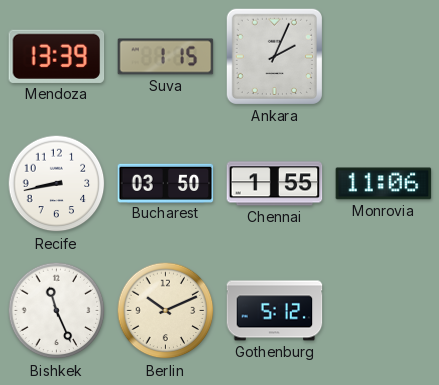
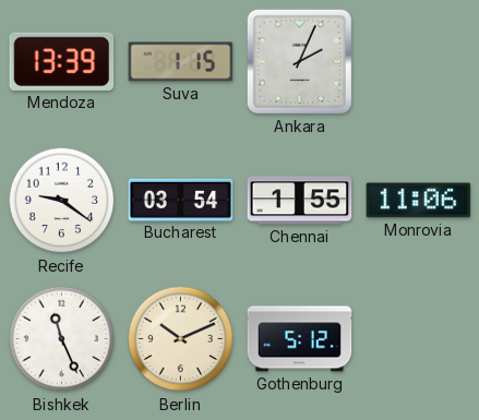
Recife: 8:43 -> 9:21
Bucharest: 03:50 -> 03:54
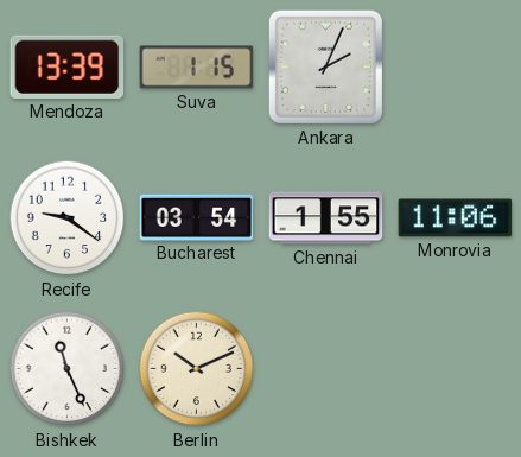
Gothenburg: 5:12 -> none
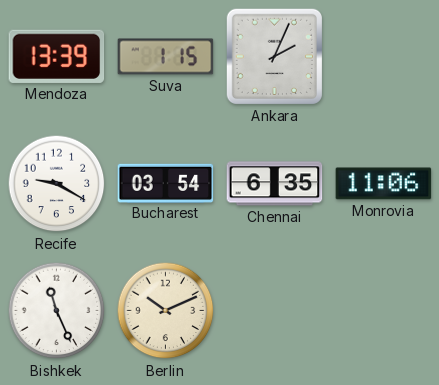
Recife: 9:21 -> 9:20
Chennai: 1:55 -> 6:35
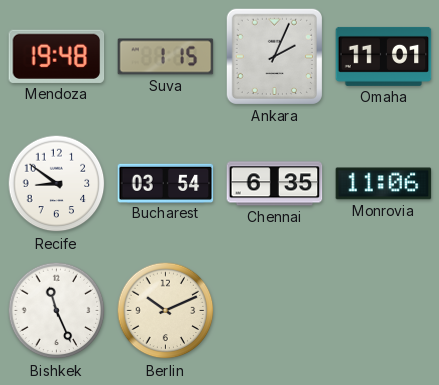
Mendoza: 13:39 -> 19:48
Omaha: none -> 11:01
Recife: 9:20 -> 8:51
